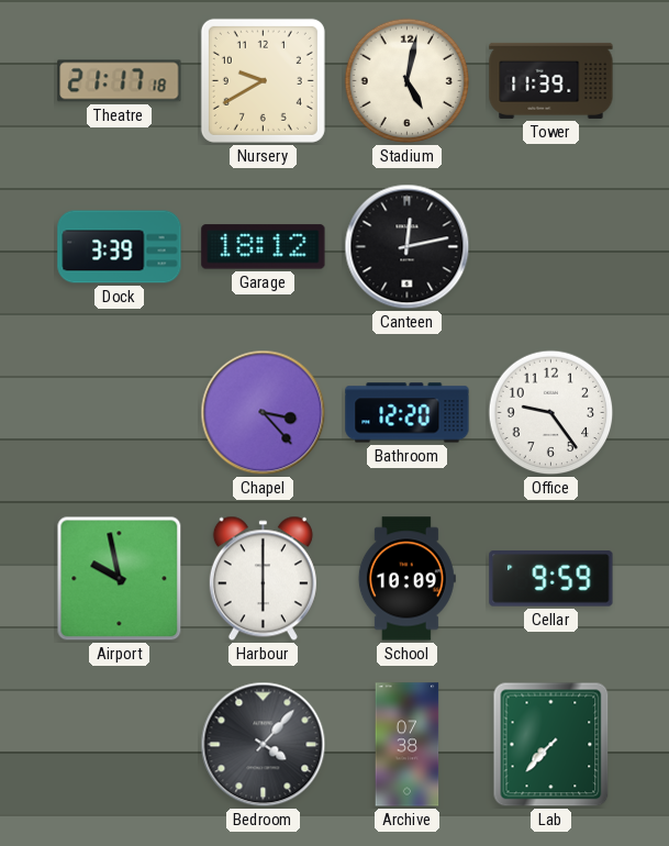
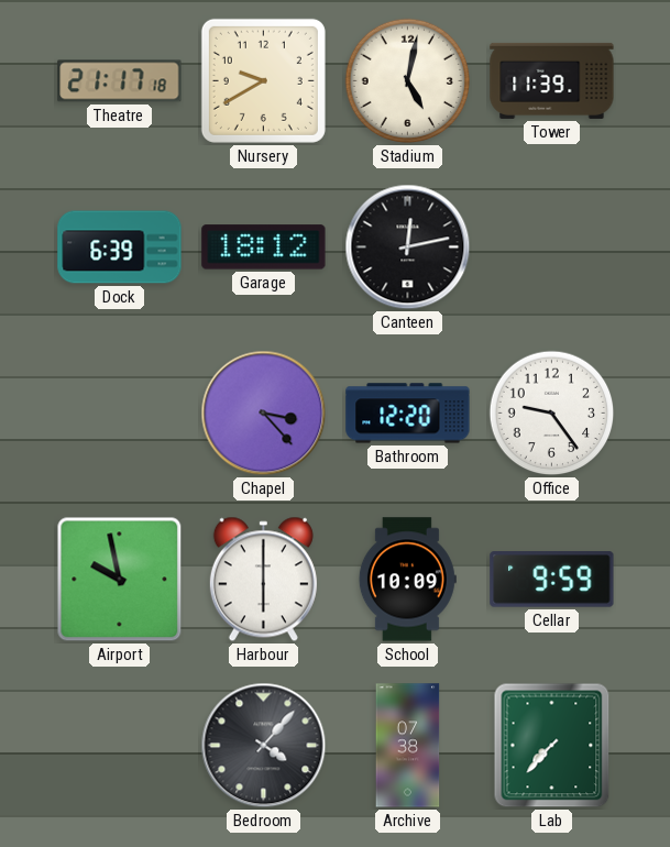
Dock: 3:39 -> 6:39
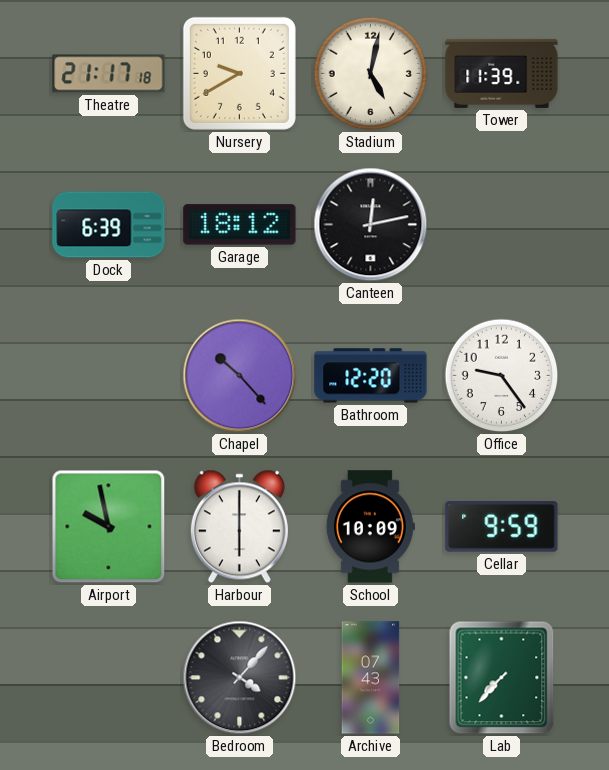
Chapel: 3:23 -> 10:23
Archive: 07:38 -> 07:43
